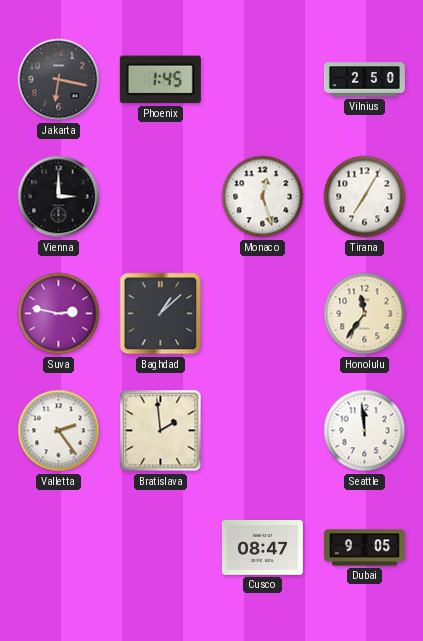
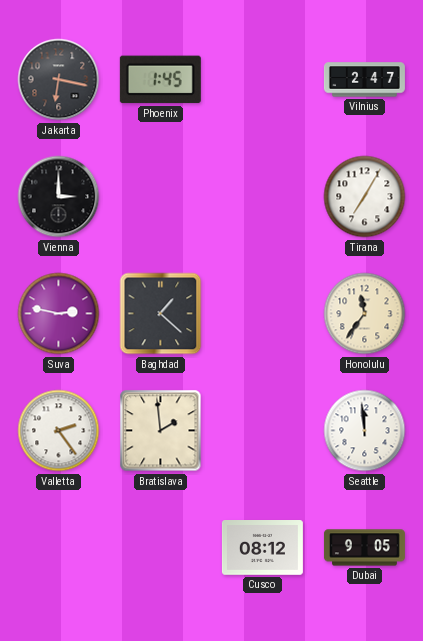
Vilnius: 2:50 -> 2:47
Monaco: 12:27 -> none
Baghdad: 1:08 -> 1:22
Cusco: 08:47 -> 08:12
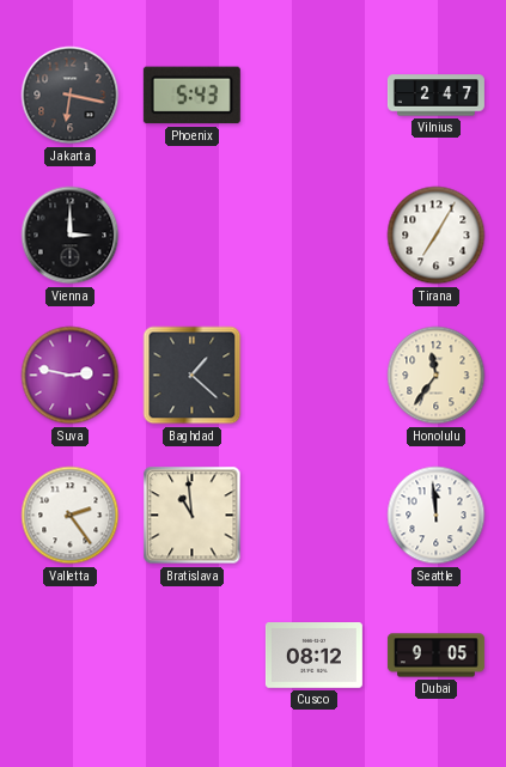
Phoenix: 1:45 -> 5:43
Bratislava: 1:59 -> 10:59
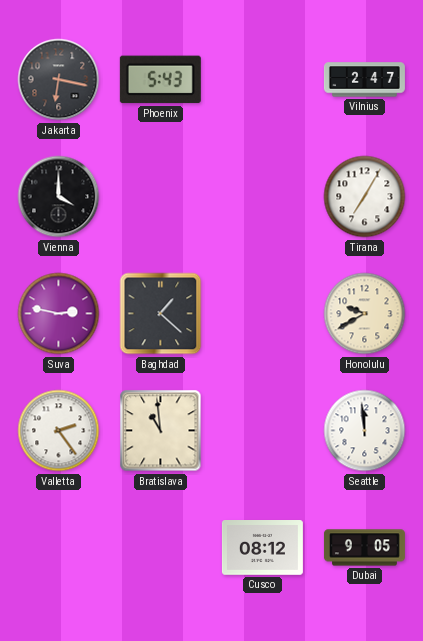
Vienna: 3:00 -> 4:00
Honolulu: 11:36 -> 9:40
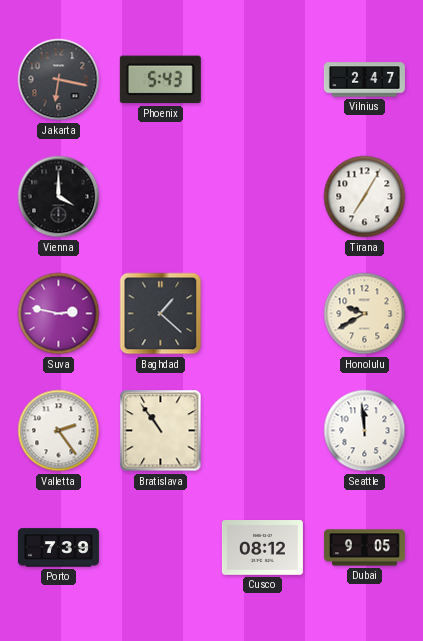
Bratislava: 10:59 -> 10:54
Porto: none -> 7:39
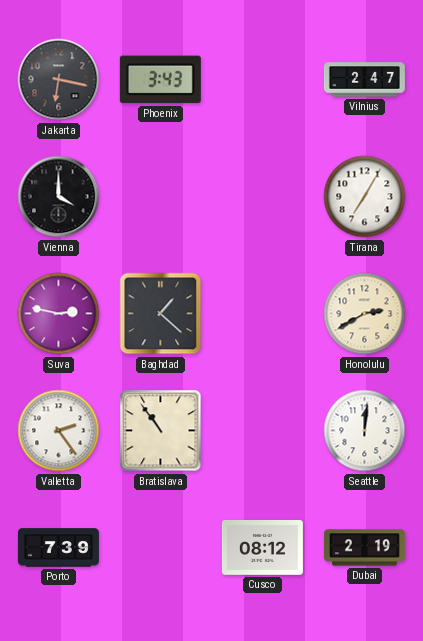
Phoenix: 5:43 -> 3:43
Honolulu: 9:40 -> 2:40
Seattle: 11:59 -> 12:01
Dubai: 9:05 -> 2:19
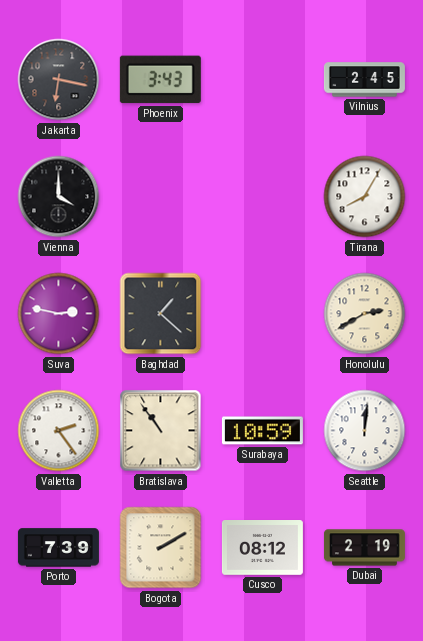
Vilnius: 2:47 -> 2:45
Tirana: 7:05 -> 8:05
Surabaya: none -> 10:59
Bogota: none -> 2:10
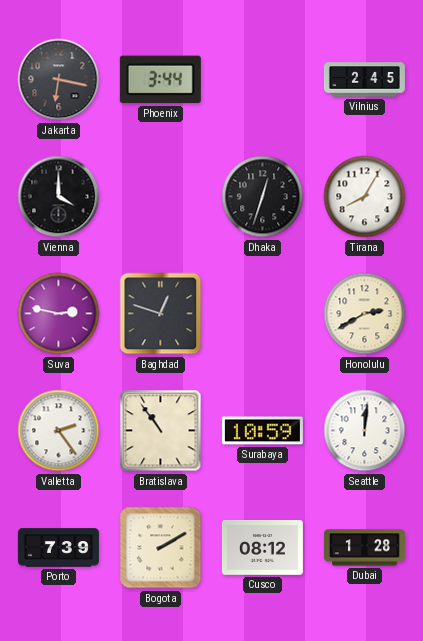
Phoenix: 3:43 -> 3:44
Dhaka: none -> 12:33
Baghdad: 1:22 -> 12:48
Dubai: 2:19 -> 1:28
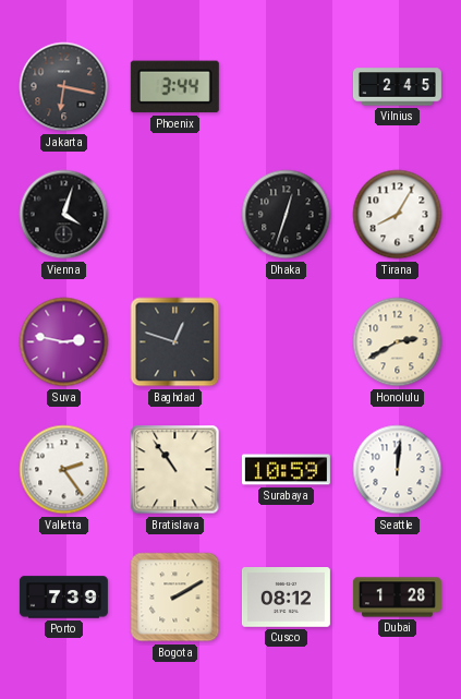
Vienna: 4:00 -> 4:03
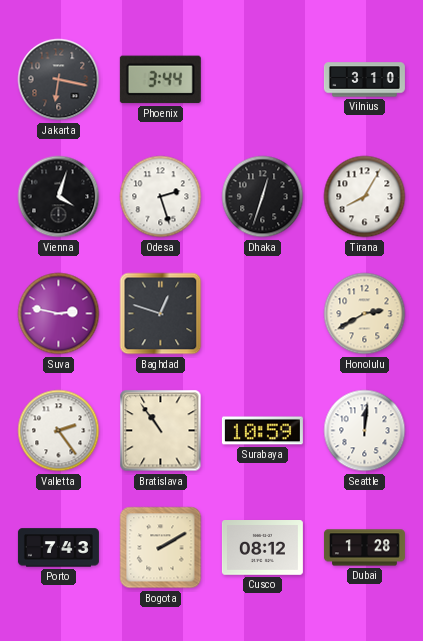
Vilnius: 2:45 -> 3:10
Odesa: none -> 2:27
Porto: 7:39 -> 7:43
